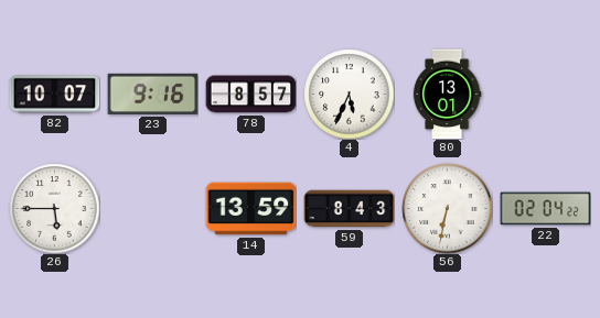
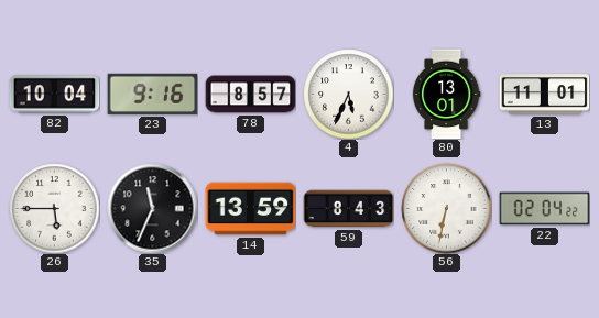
82: 10:07 -> 10:04
13: none -> 11:01
35: none -> 11:34
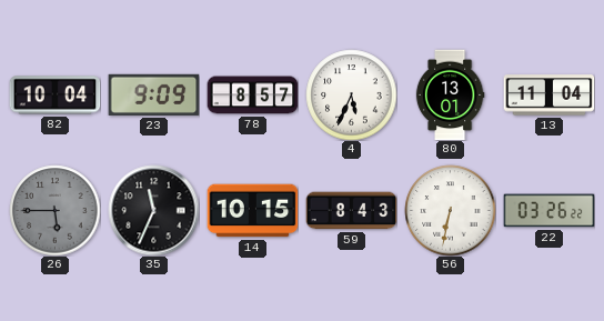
23: 9:16 -> 9:09
13: 11:01 -> 11:04
26 dial: white -> grey
14: 13:59 -> 10:15
22: 02:04 -> 03:26
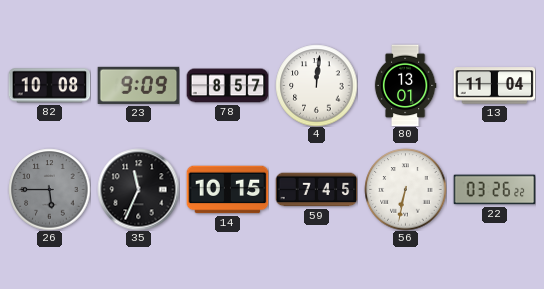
82: 10:04 -> 10:08
4: 5:34 -> 12:01
59: 8:43 -> 7:45
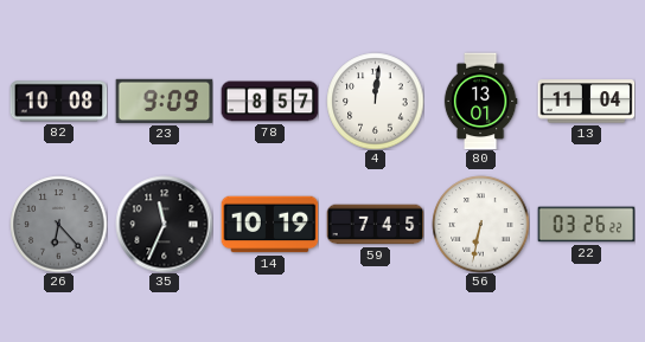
26: 5:45 -> 6:23
14: 10:15 -> 10:19
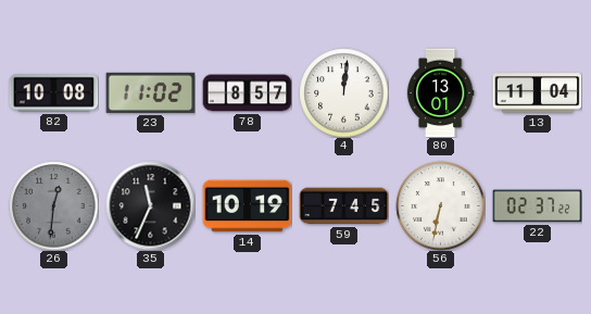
23: 9:09 -> 11:02
26: 6:23 -> 12:31
22: 03:26 -> 02:37
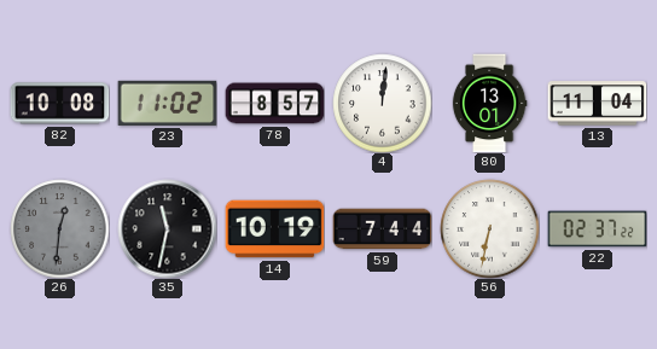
35: 11:34 -> 11:32
59: 7:45 -> 7:44
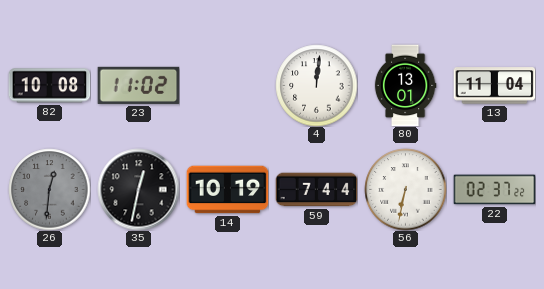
78: 8:57 -> none
35: 11:32 -> 12:32
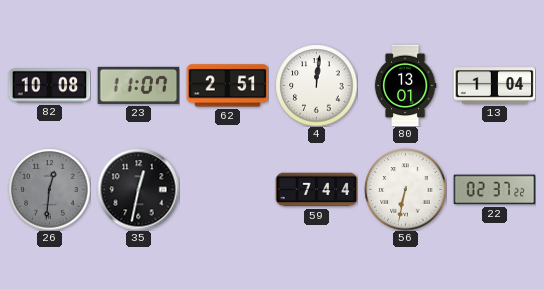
23: 11:02 -> 11:07
62: none -> 2:51
13: 11:04 -> 1:04
14: 10:19 -> none
